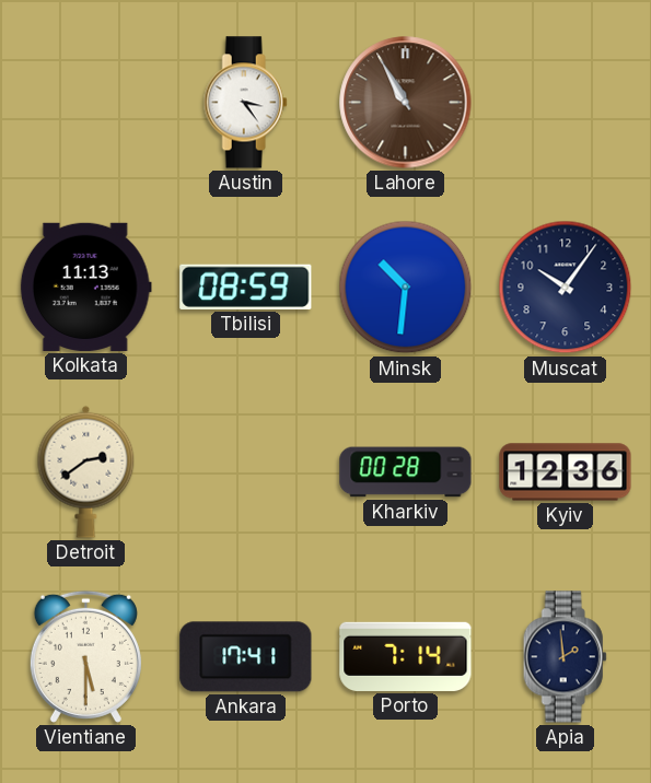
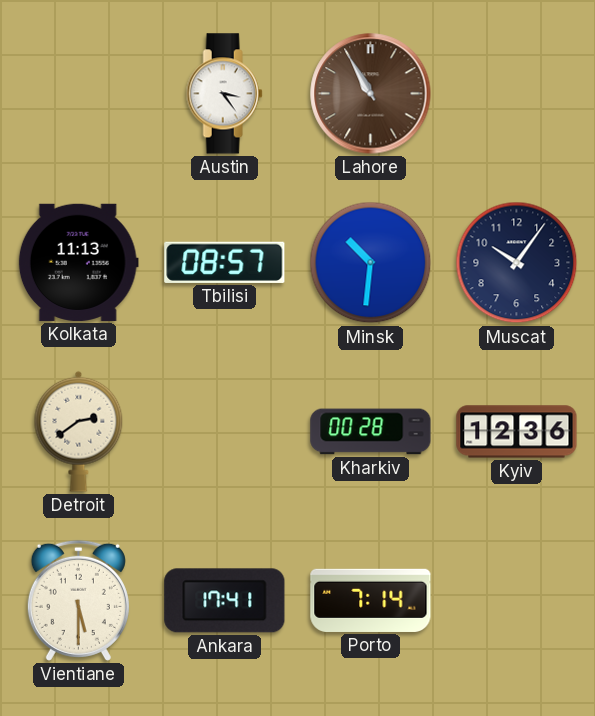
Tbilisi: 08:59 -> 08:57
Apia: 1:59 -> none
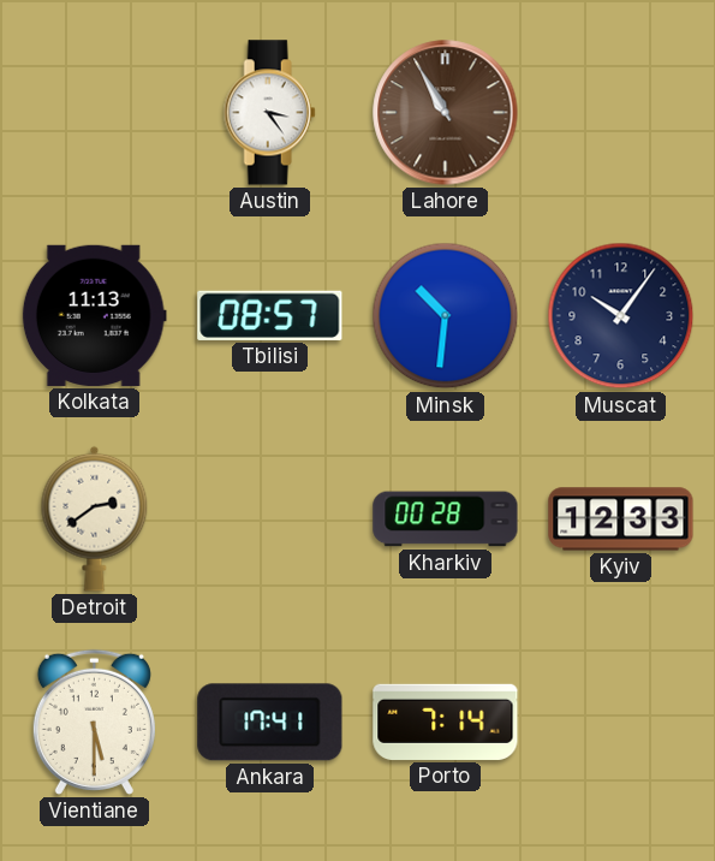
Kyiv: 12:36 -> 12:33
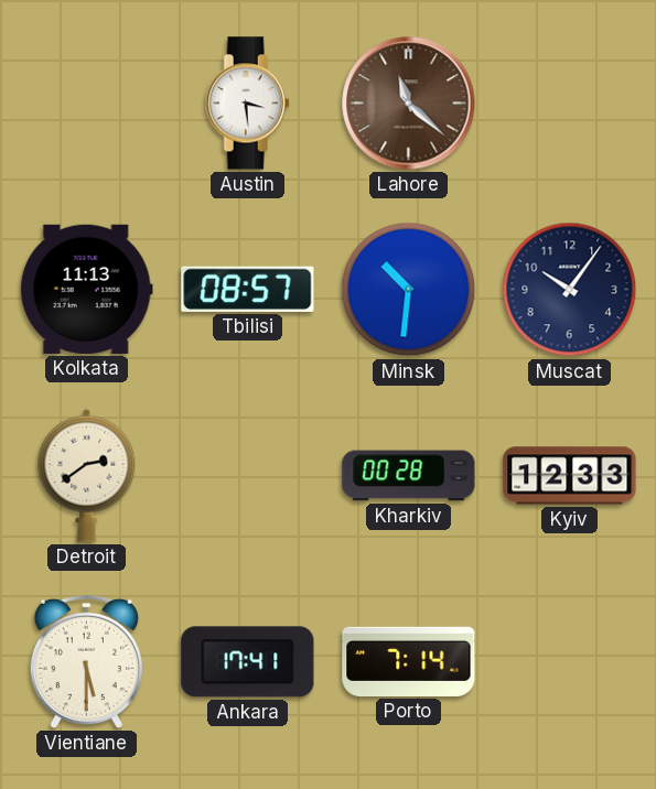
Austin: 3:24 -> 3:29
Lahore: 10:55 -> 11:22
